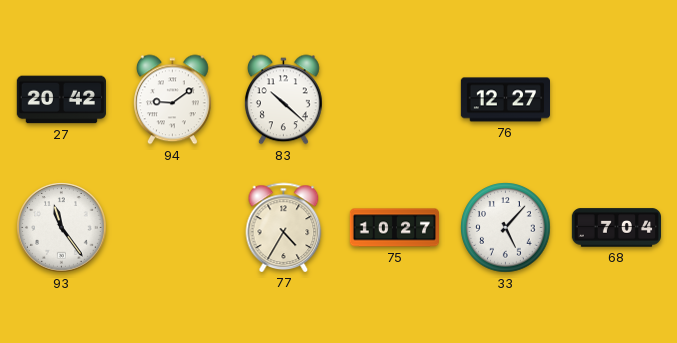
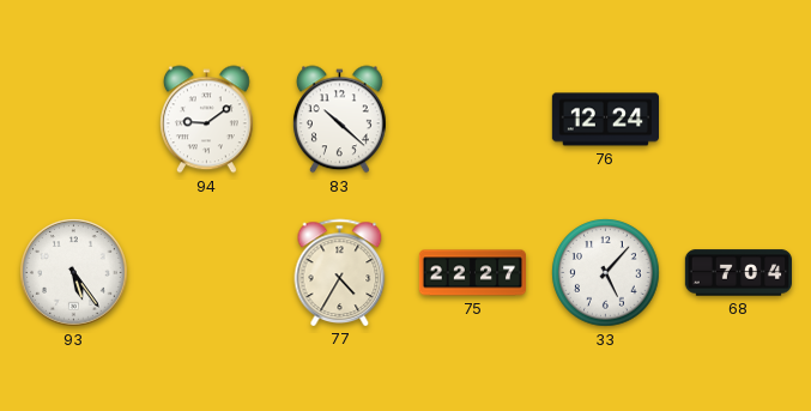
27: 20:42 -> none
76: 12:27 -> 12:24
93: 11:24 -> 5:24
75: 10:27 -> 22:27
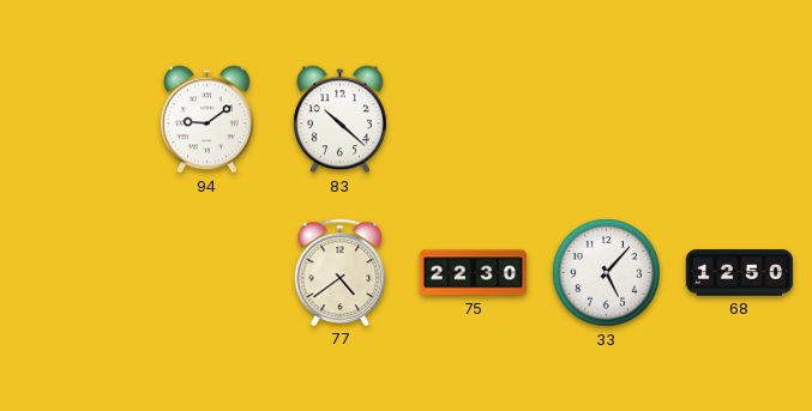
76: 12:24 -> none
93: 5:24 -> none
77: 4:35 -> 4:39
75: 22:27 -> 22:30
68: 7:04 -> 12:50
